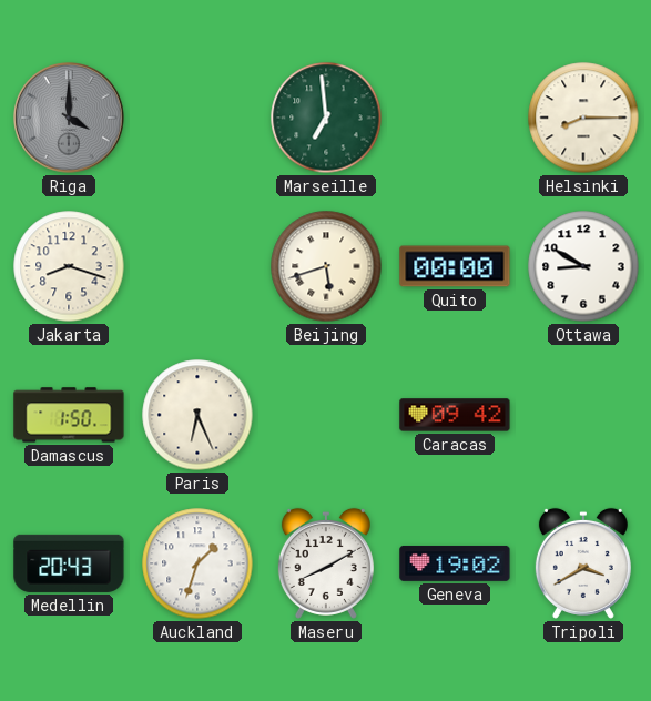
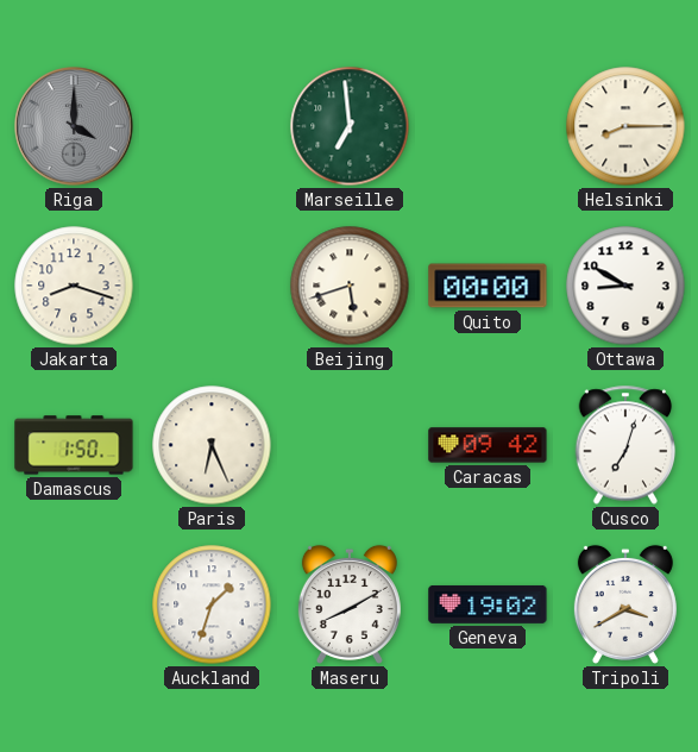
Cusco: none -> 7:03
Medellin: 20:43 -> none
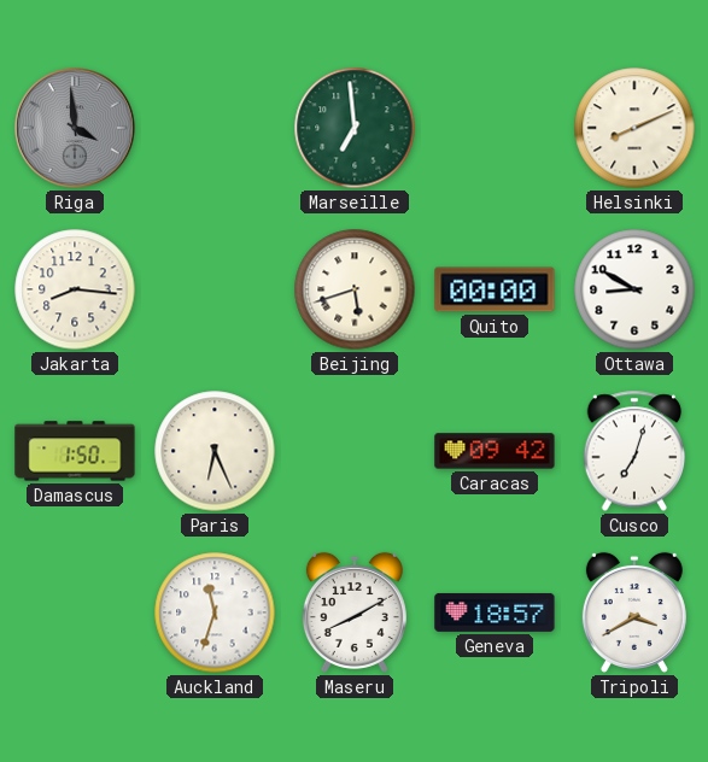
Riga: 4:00 -> 3:59
Helsinki: 8:15 -> 8:11
Jakarta: 8:18 -> 8:16
Auckland: 1:33 -> 11:33
Geneva: 19:02 -> 18:57
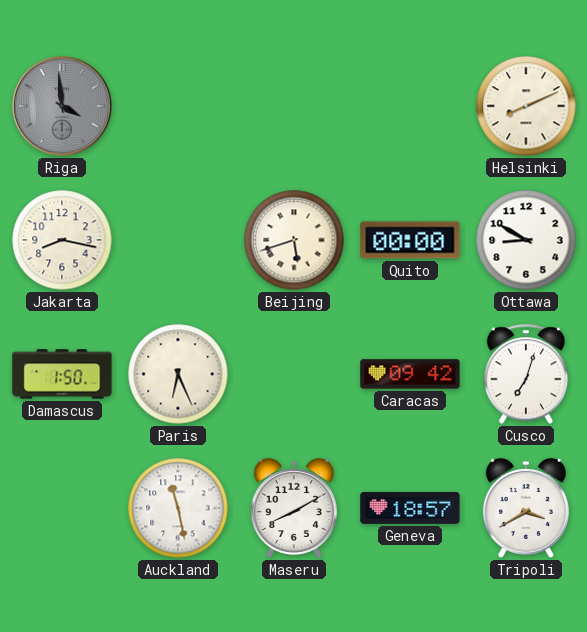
Marseille: 6:59 -> none
Jakarta: 8:16 -> 8:17
Auckland: 11:33 -> 11:28
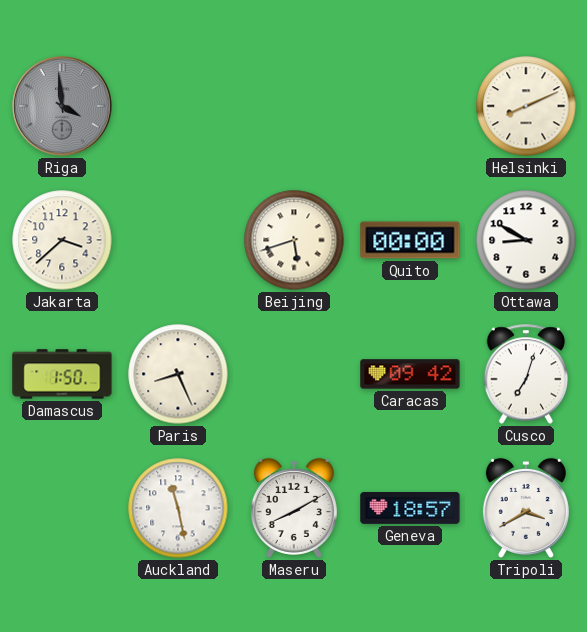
Jakarta: 8:17 -> 3:38
Paris: 6:26 -> 8:26
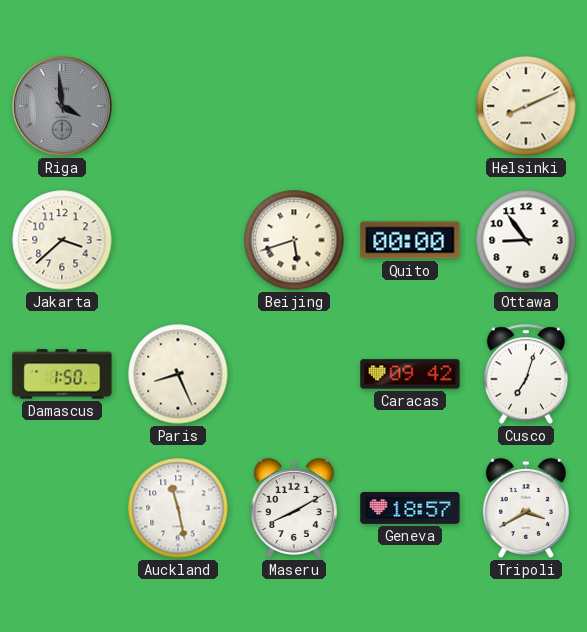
Ottawa: 8:50 -> 8:54
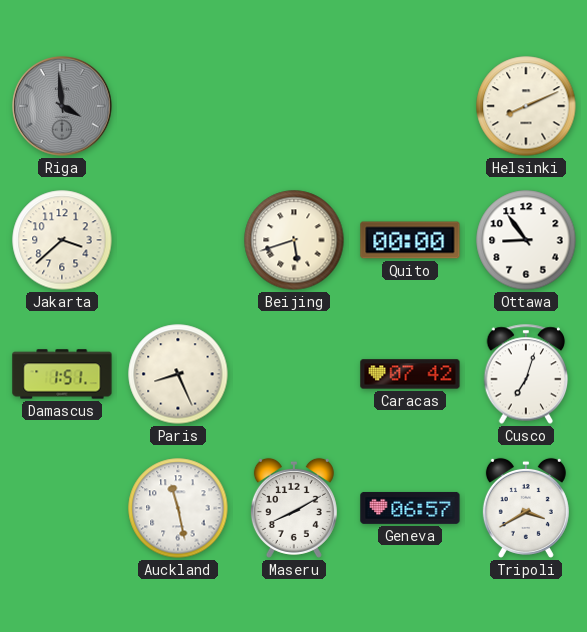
Damascus: 1:50 -> 1:51
Caracas: 09:42 -> 07:42
Geneva: 18:57 -> 06:57
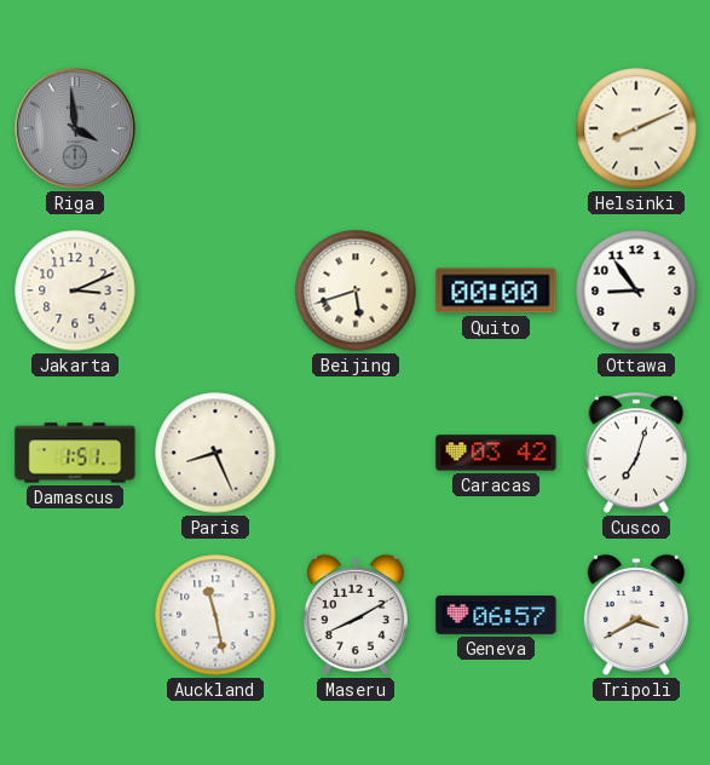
Jakarta: 3:38 -> 3:11
Caracas: 07:42 -> 03:42
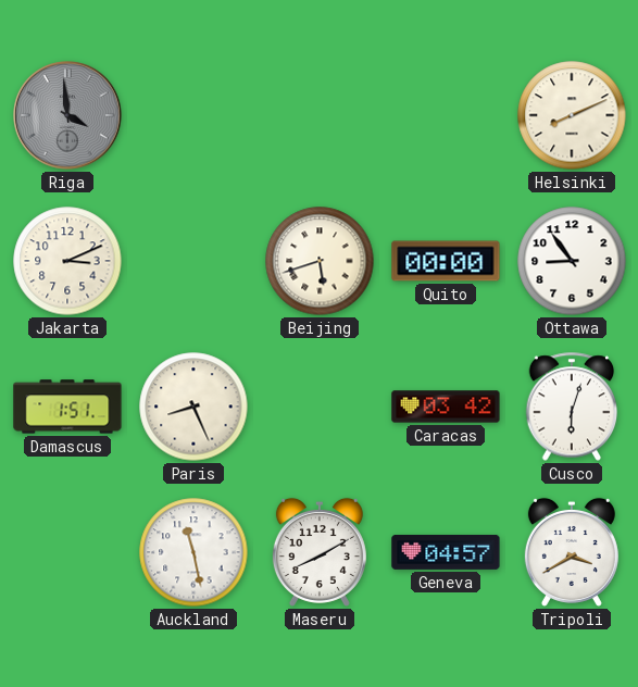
Cusco: 7:03 -> 6:03
Geneva: 06:57 -> 04:57
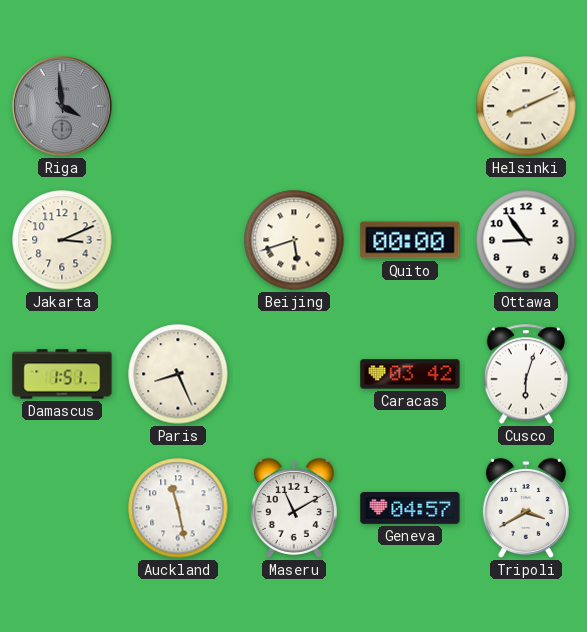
Maseru: 8:10 -> 11:10
